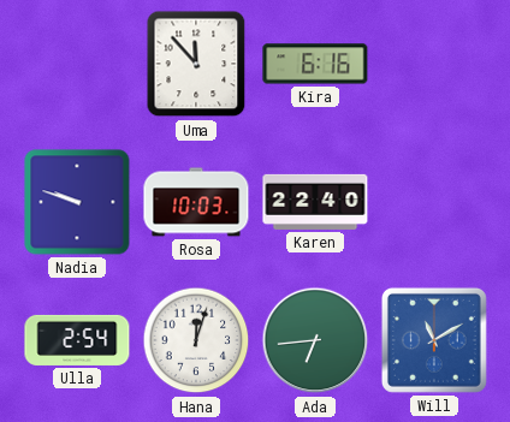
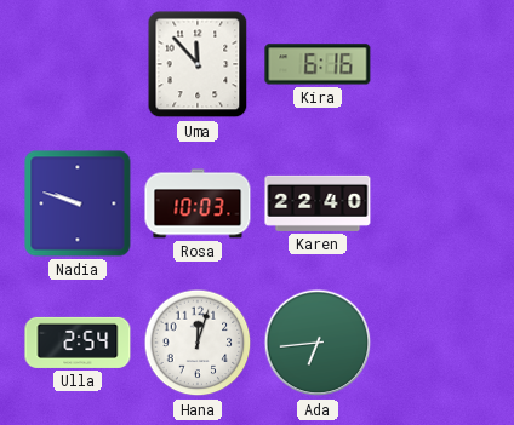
Will: 11:10 -> none
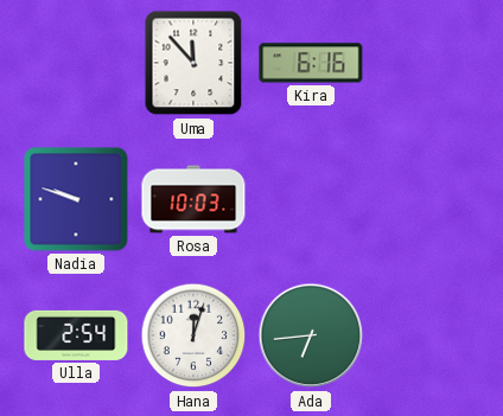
Karen: 22:40 -> none
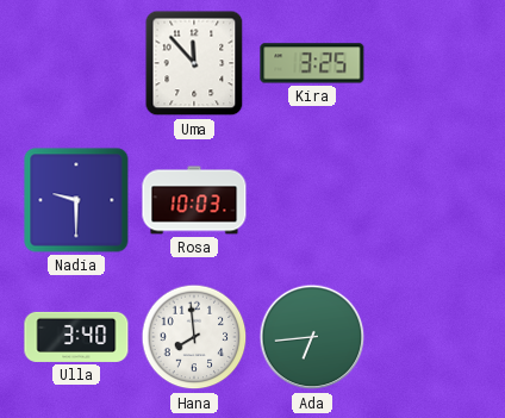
Kira: 6:16 -> 3:25
Nadia: 9:48 -> 9:30
Ulla: 2:54 -> 3:40
Hana: 12:03 -> 7:59
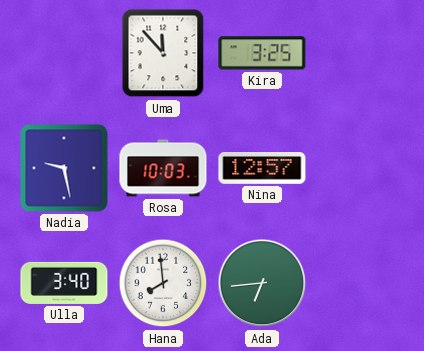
Nadia: 9:30 -> 9:28
Nina: none -> 12:57
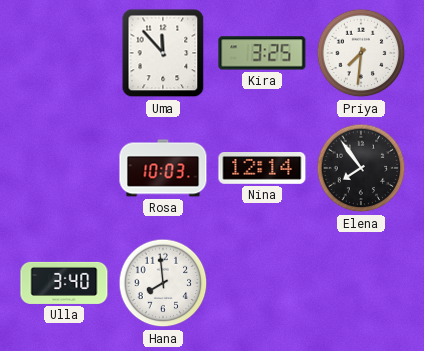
Priya: none -> 7:31
Nadia: 9:28 -> none
Nina: 12:57 -> 12:14
Elena: none -> 7:54
Ada: 6:44 -> none
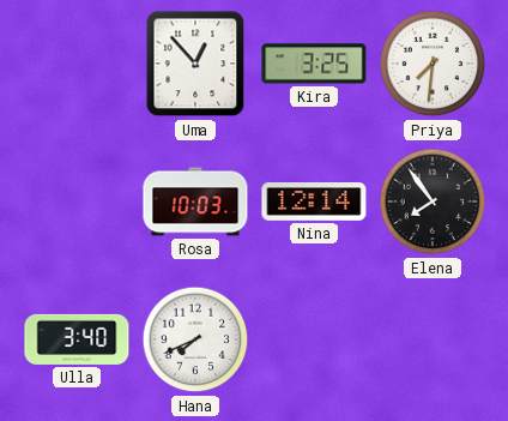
Uma: 11:53 -> 12:53
Hana: 7:59 -> 7:41
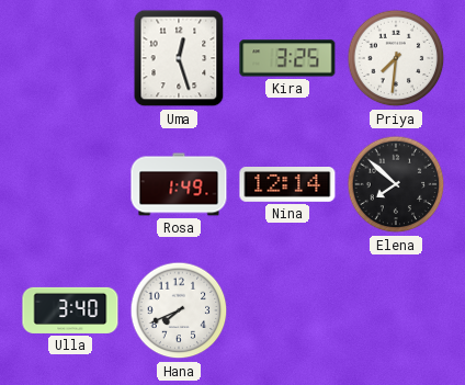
Uma: 12:53 -> 12:27
Rosa: 10:03 -> 1:49
Elena: 7:54 -> 7:52
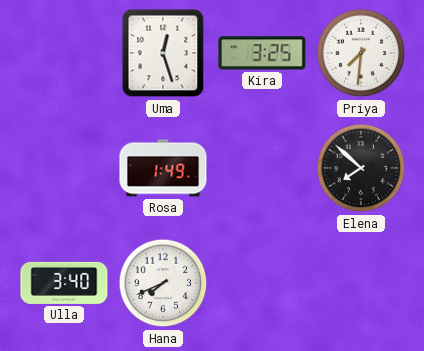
Nina: 12:14 -> none
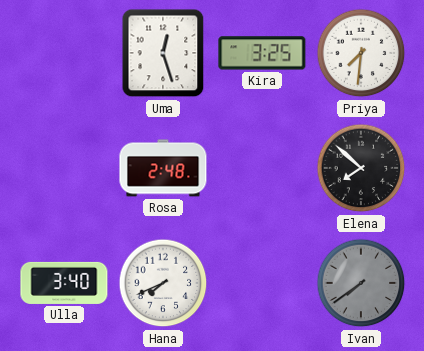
Rosa: 1:49 -> 2:48
Ivan: none -> 7:39
